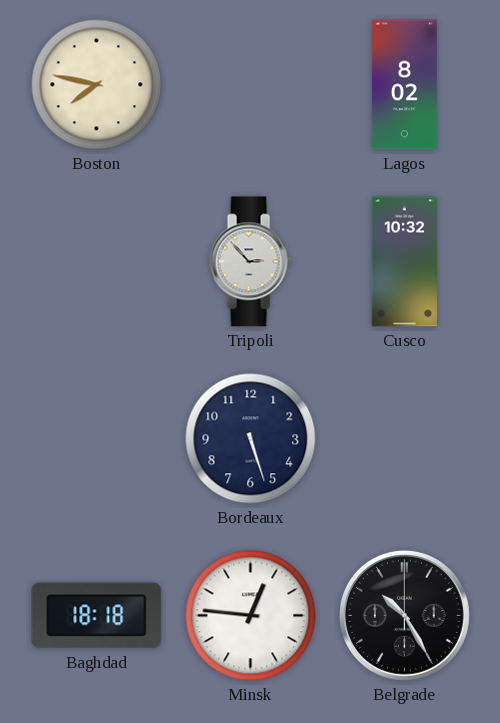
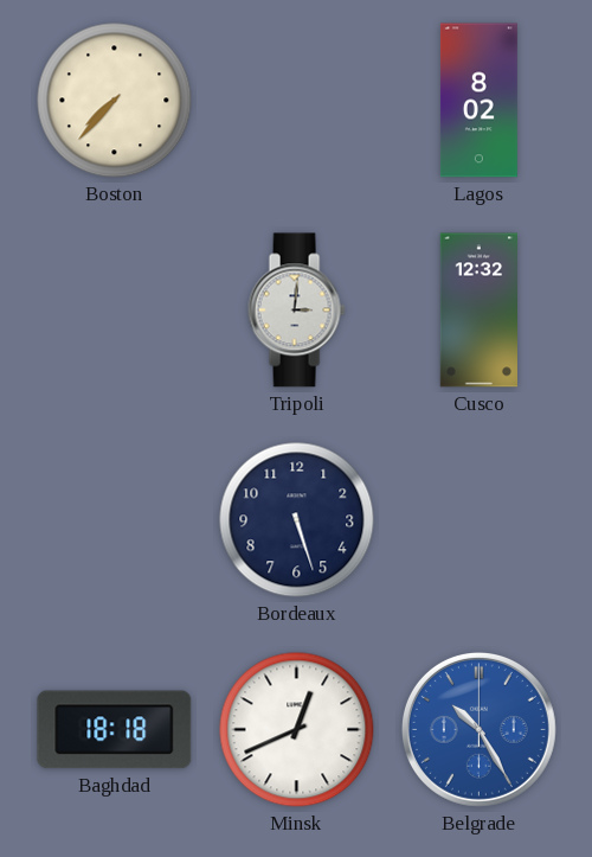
Boston: 7:47 -> 7:37
Tripoli: 2:53 -> 3:01
Cusco: 10:32 -> 12:32
Minsk: 12:46 -> 12:41
Belgrade dial: black -> blue
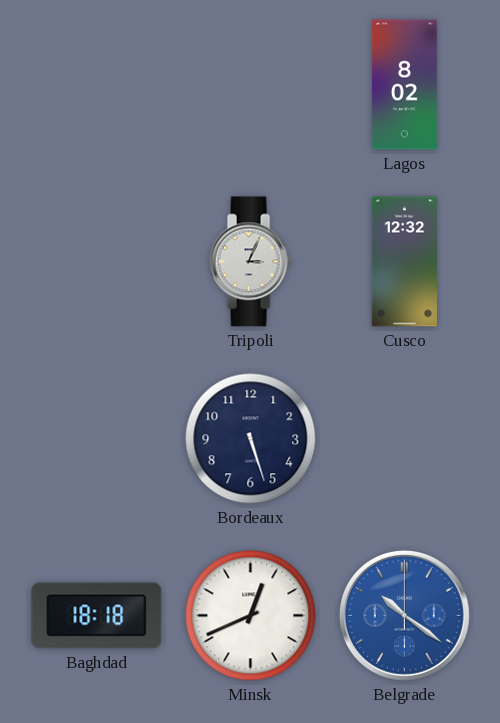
Boston: 7:37 -> none
Tripoli: 3:01 -> 3:04
Belgrade: 10:25 -> 10:21
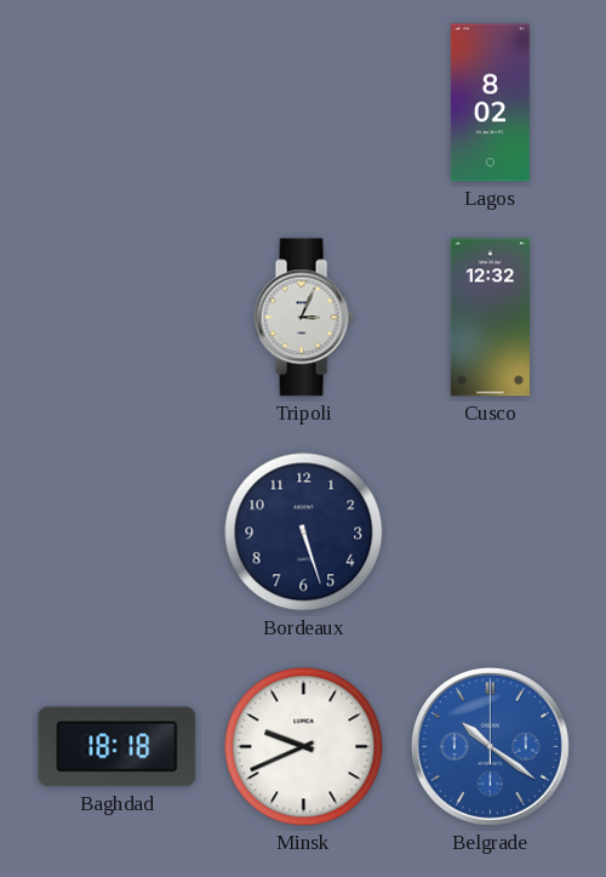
Minsk: 12:41 -> 9:41
